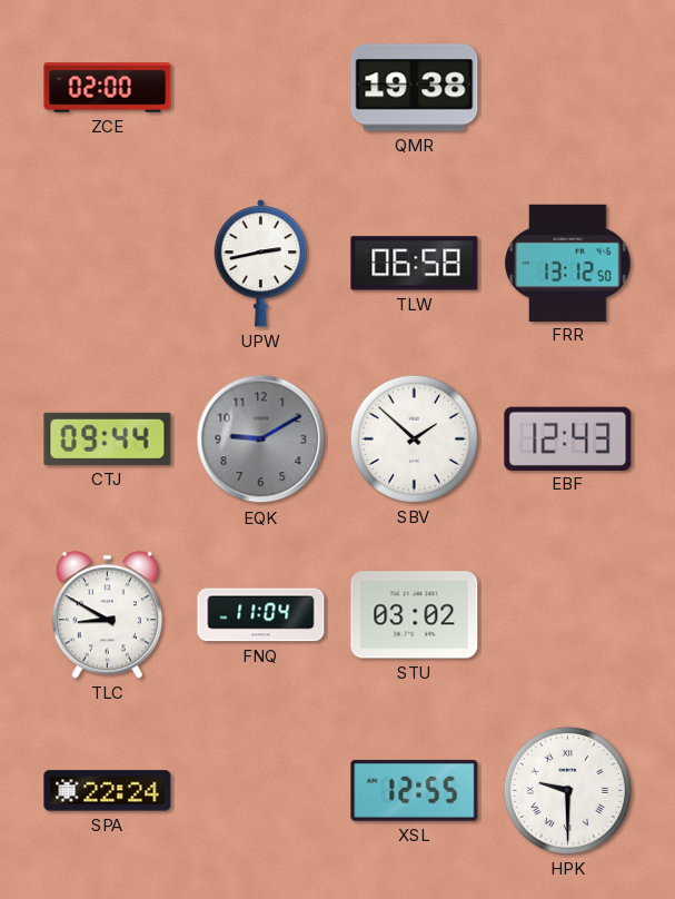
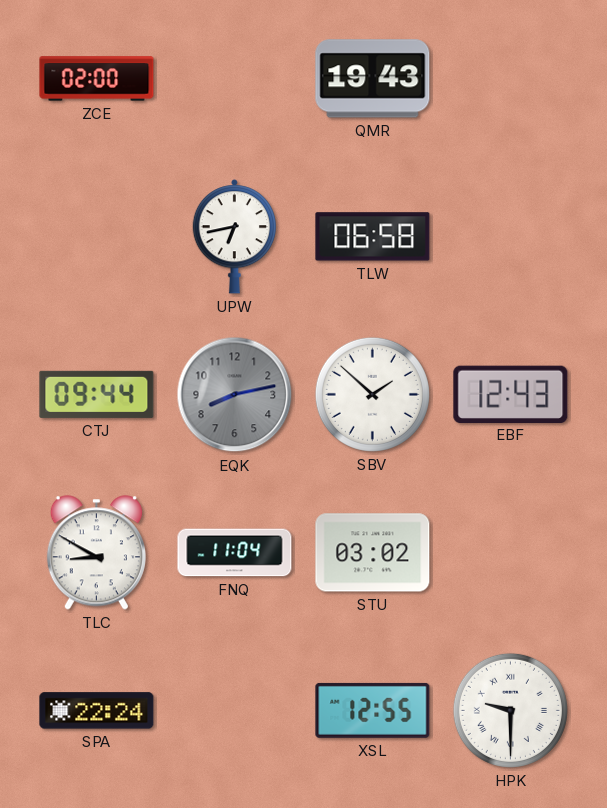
QMR: 19:38 -> 19:43
UPW: 2:43 -> 6:43
FRR: 13:12 -> none
EQK: 9:10 -> 8:13
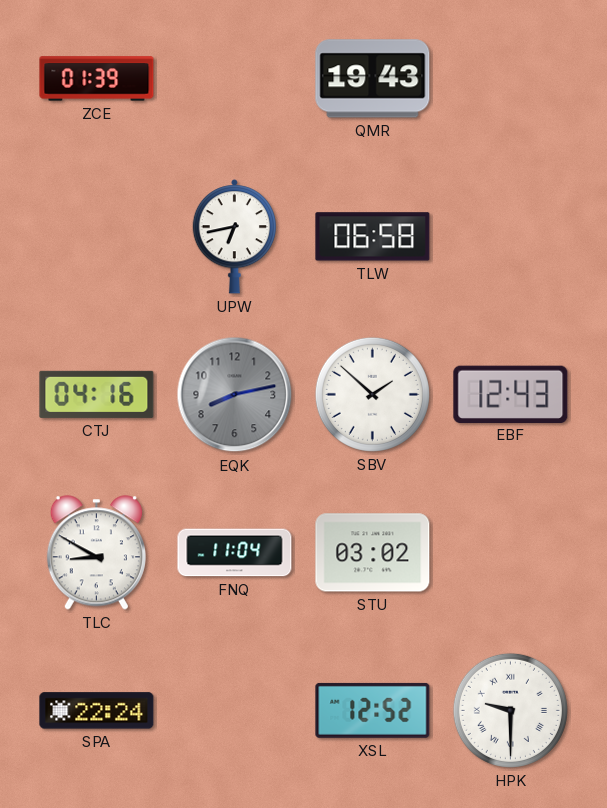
ZCE: 02:00 -> 01:39
CTJ: 09:44 -> 04:16
XSL: 12:55 -> 12:52
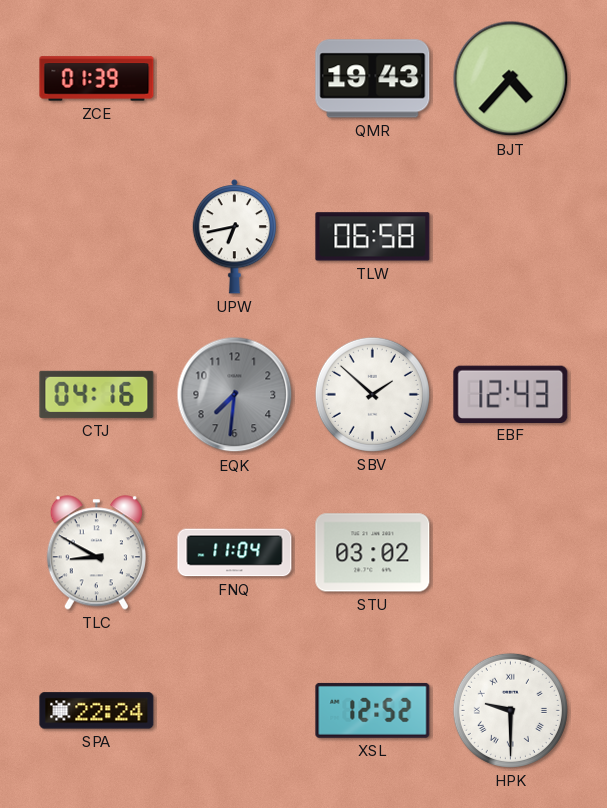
BJT: none -> 4:37
EQK: 8:13 -> 7:31
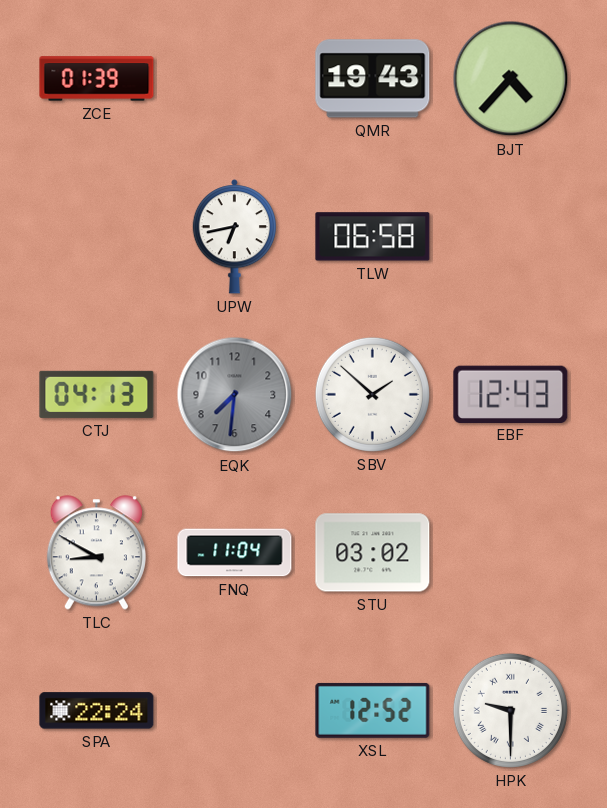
CTJ: 04:16 -> 04:13
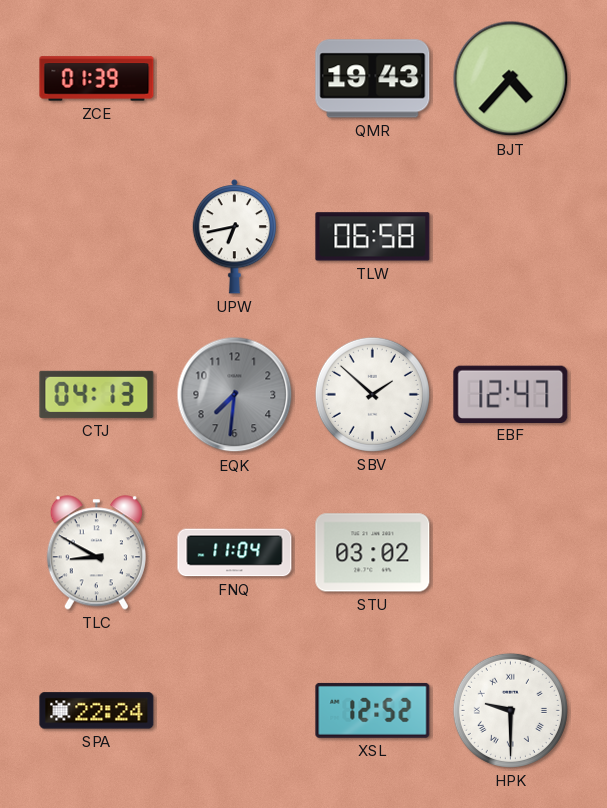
EBF: 12:43 -> 12:47
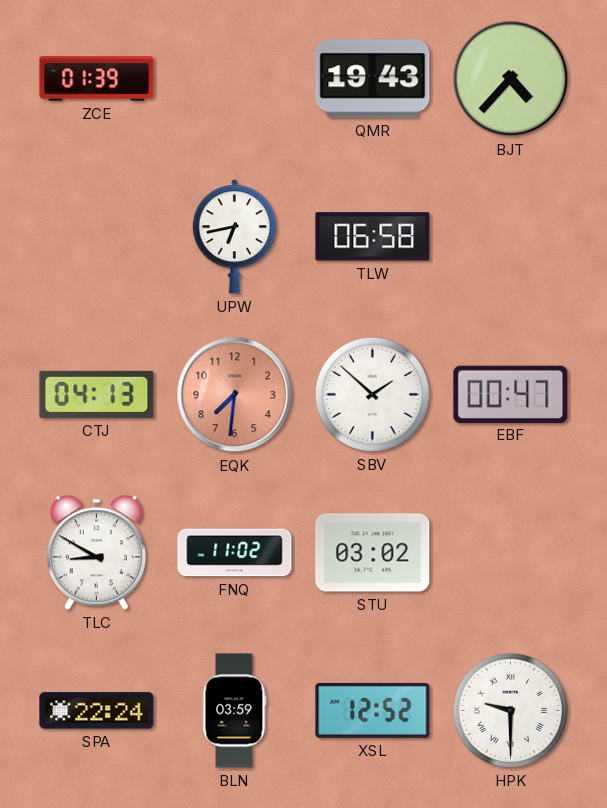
EQK dial: grey -> salmon
EBF: 12:47 -> 00:47
FNQ: 11:04 -> 11:02
BLN: none -> 03:59
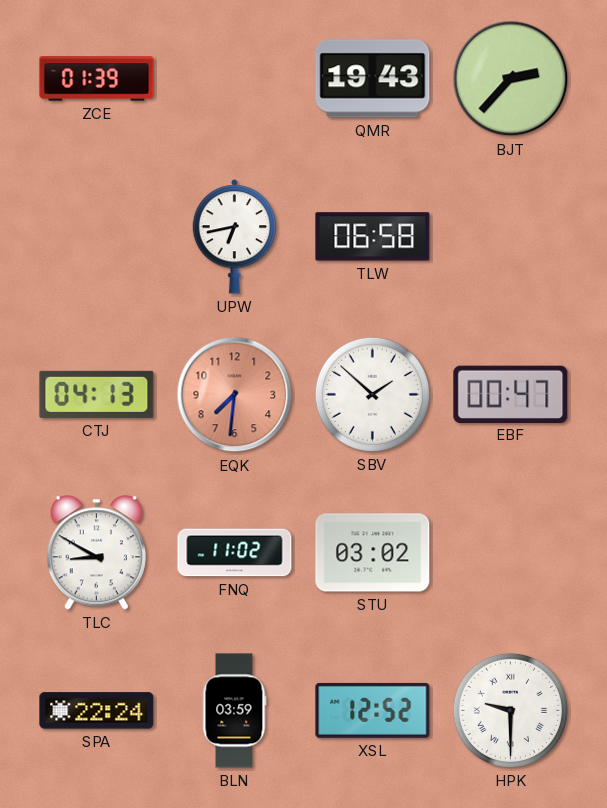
BJT: 4:37 -> 2:37
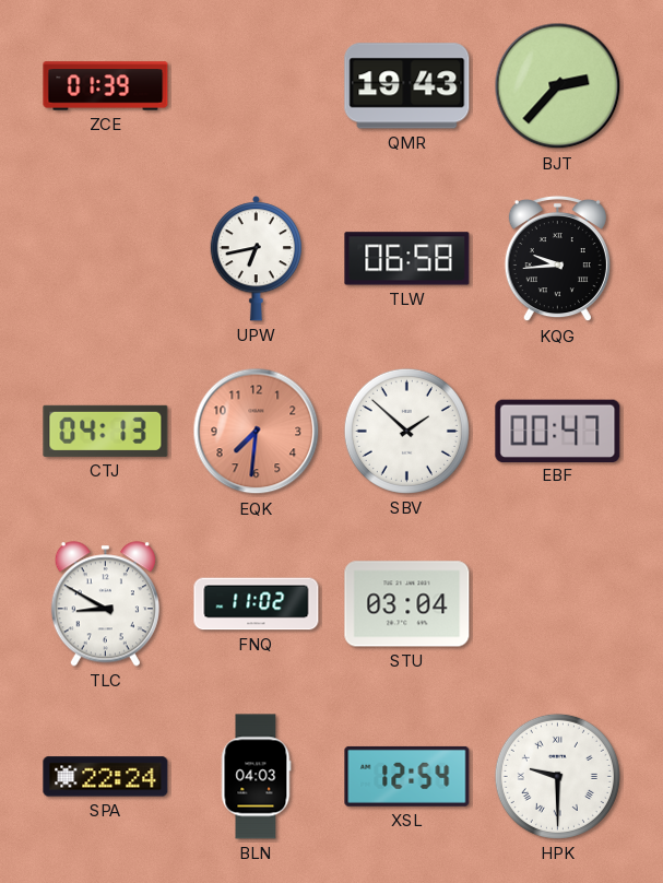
KQG: none -> 9:44
STU: 03:02 -> 03:04
BLN: 03:59 -> 04:03
XSL: 12:52 -> 12:54
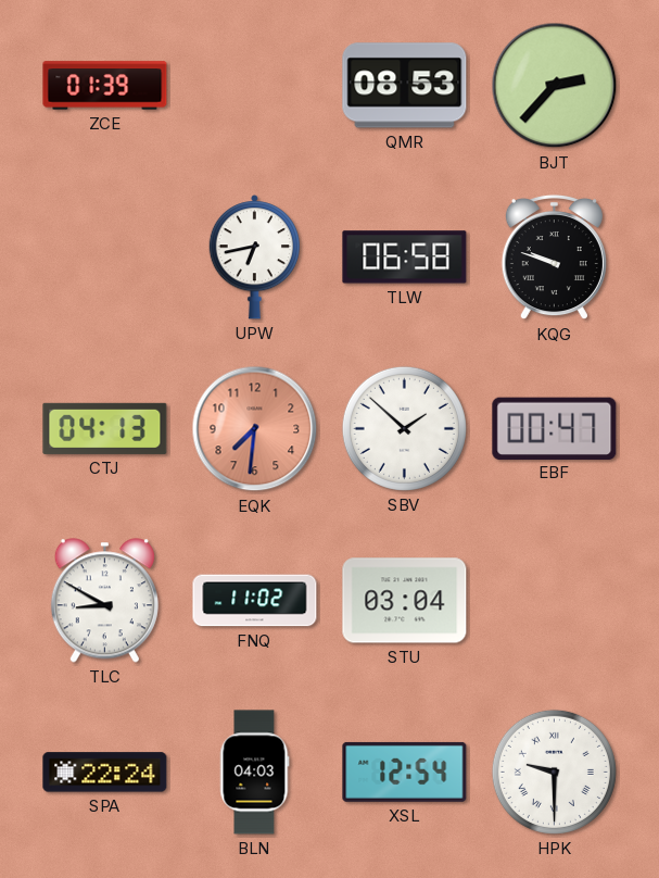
QMR: 19:43 -> 08:53
KQG: 9:44 -> 9:48
